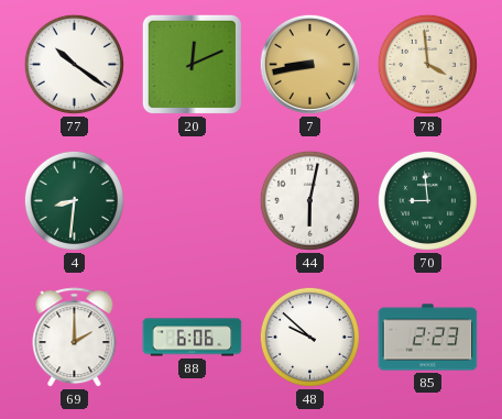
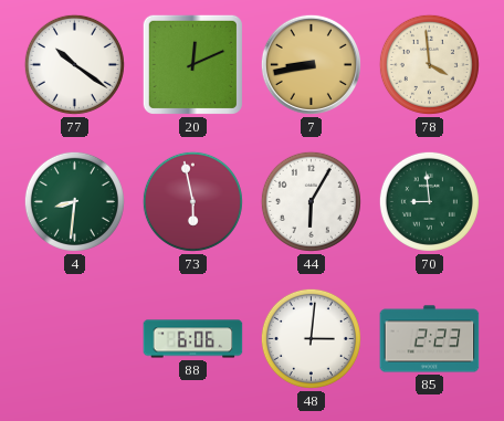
73: none -> 5:58
44: 6:02 -> 6:05
69: 2:00 -> none
48: 9:52 -> 3:01
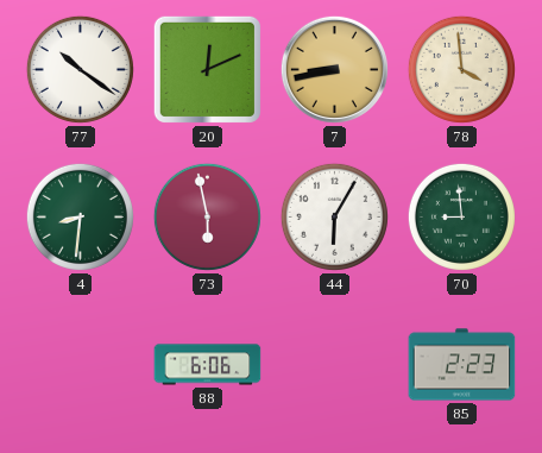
48: 3:01 -> none
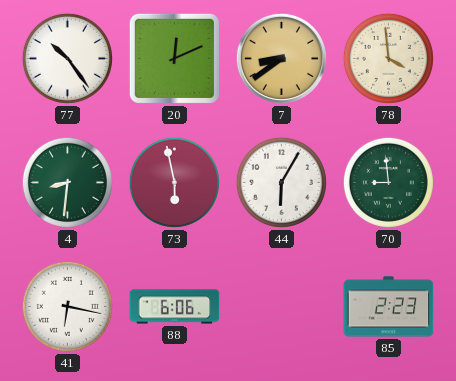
77: 10:21 -> 10:24
7: 8:43 -> 8:39
41: none -> 6:17
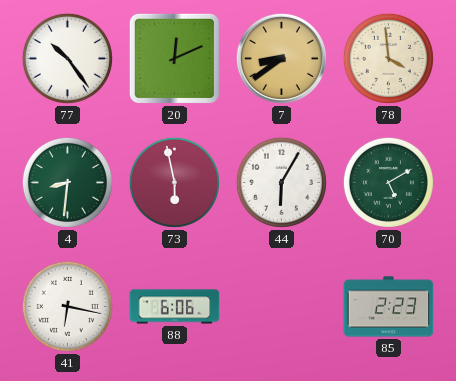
70: 8:59 -> 5:10
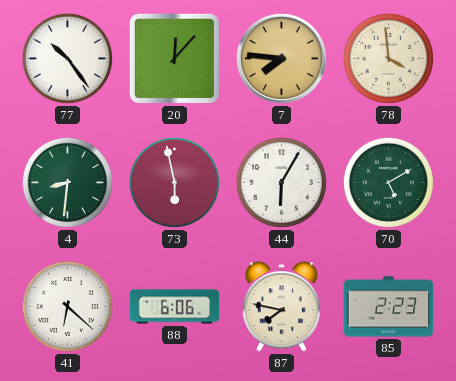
20: 12:11 -> 12:07
7: 8:39 -> 7:46
41: 6:17 -> 6:22
87: none -> 7:47
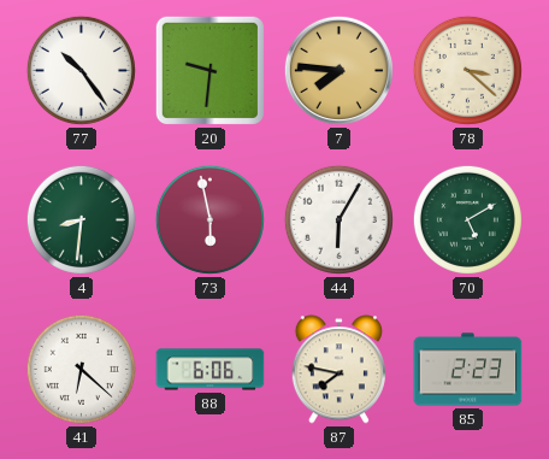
20: 12:07 -> 9:31
78: 3:59 -> 3:22
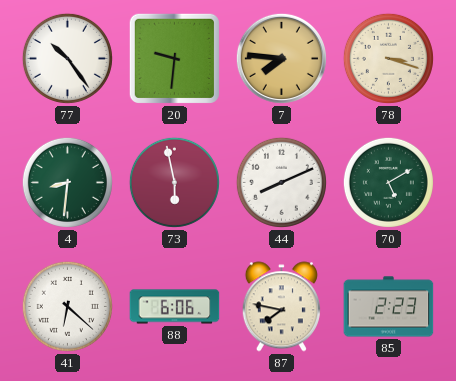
78: 3:22 -> 3:18
44: 6:05 -> 8:11
